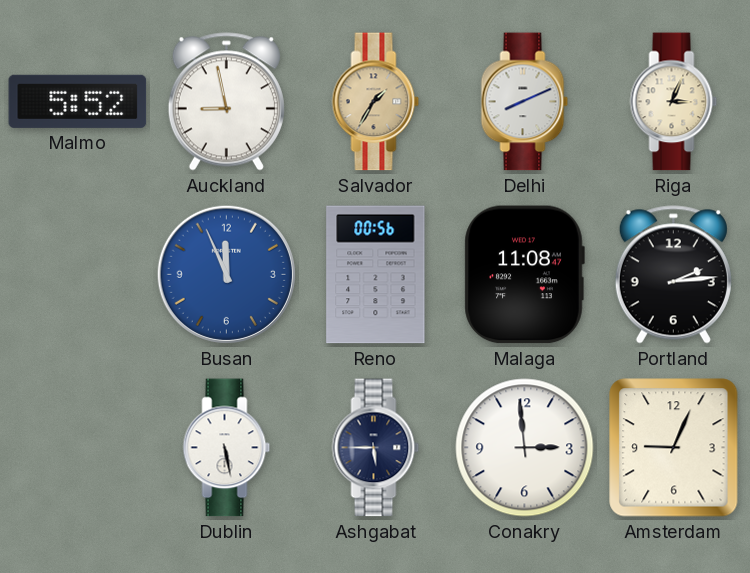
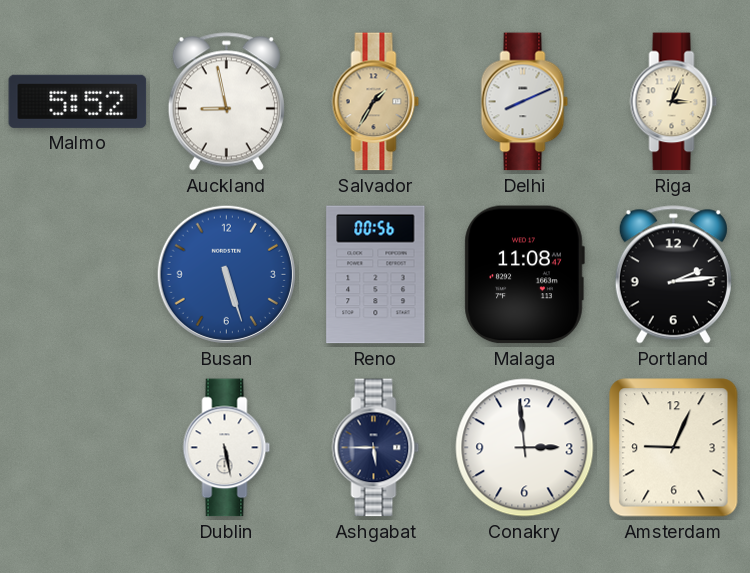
Busan: 11:56 -> 5:27
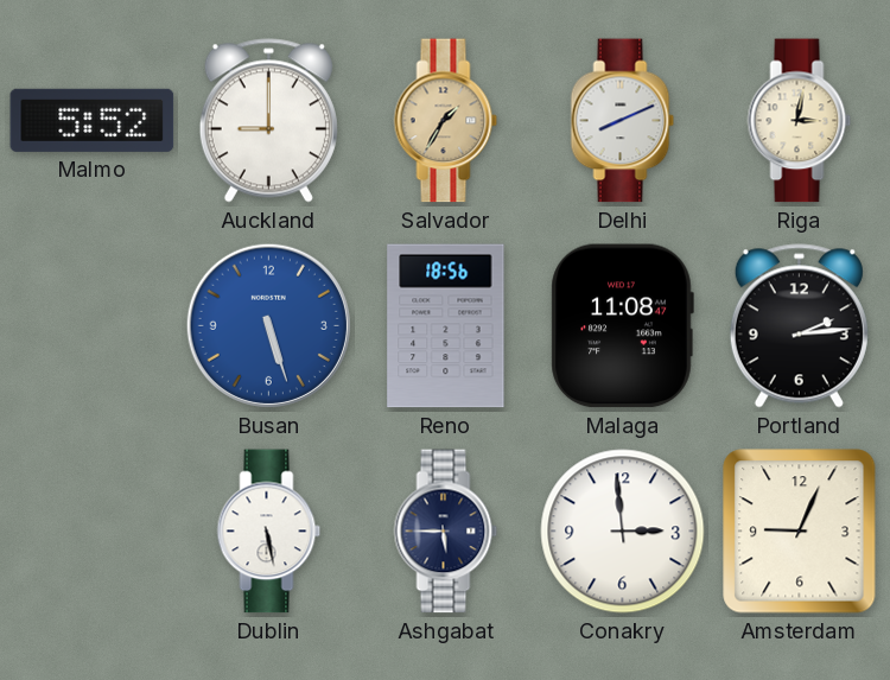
Auckland: 8:58 -> 9:00
Riga: 3:04 -> 3:02
Reno: 00:56 -> 18:56
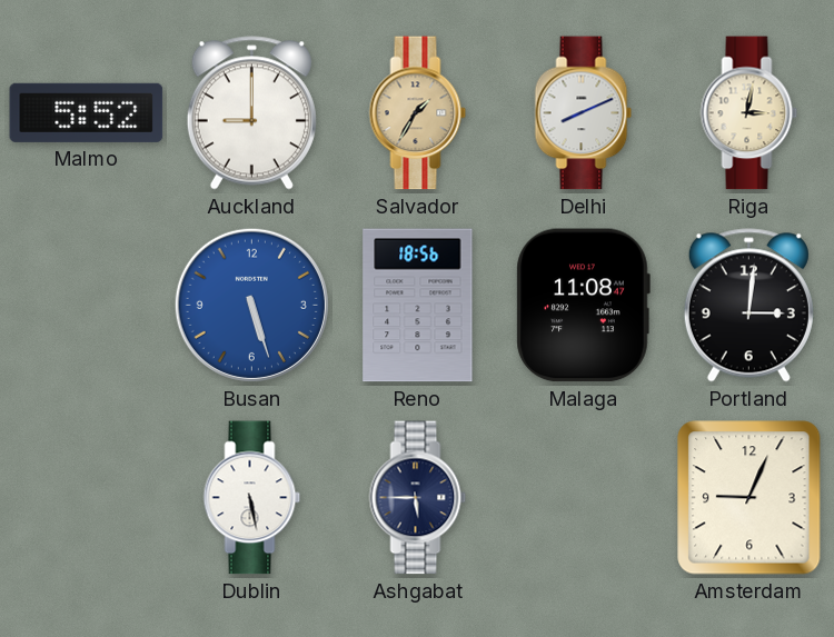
Portland: 2:14 -> 3:01
Conakry: 2:59 -> none
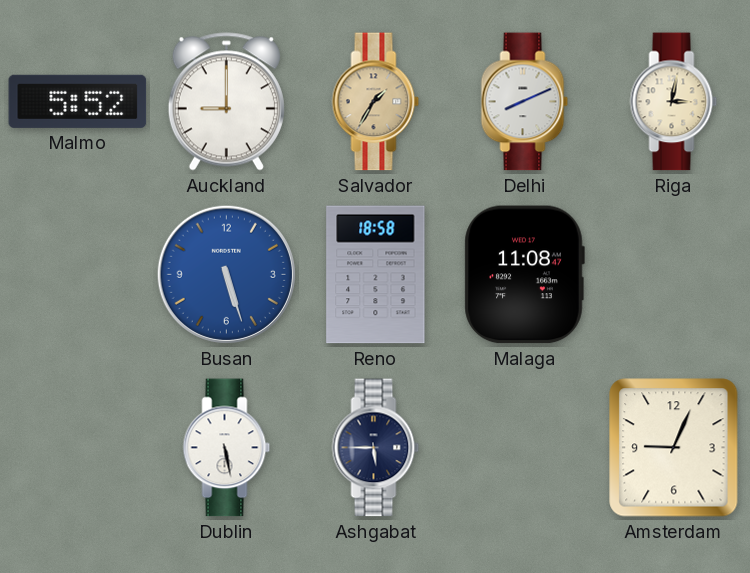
Reno: 18:56 -> 18:58
Portland: 3:01 -> none
